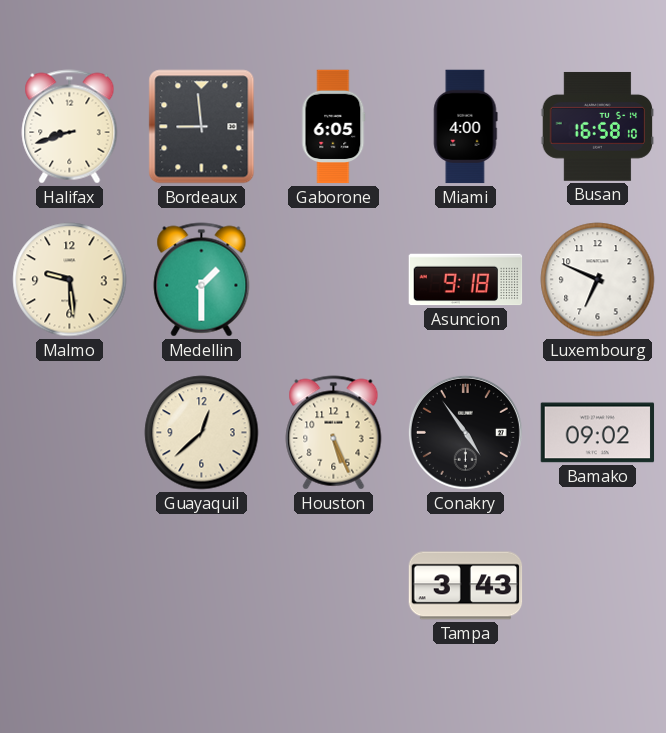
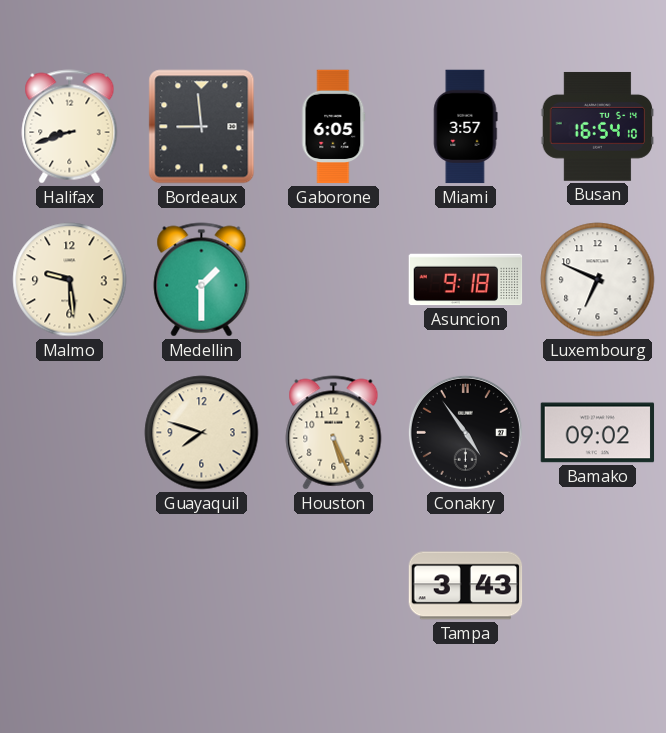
Miami: 4:00 -> 3:57
Busan: 16:58 -> 16:54
Guayaquil: 12:38 -> 7:48
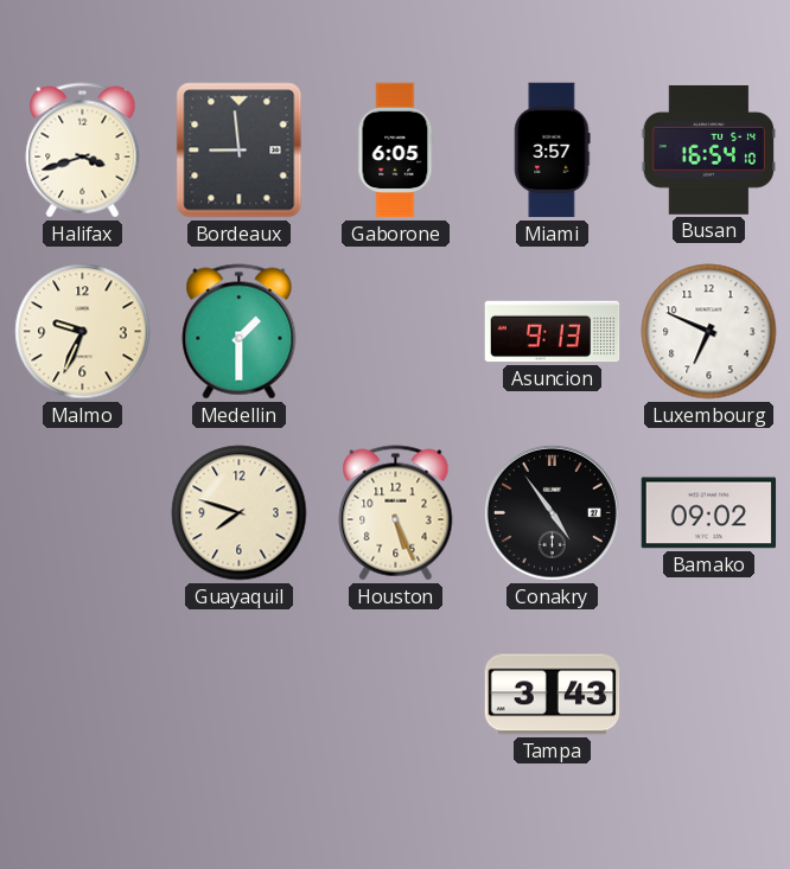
Halifax: 8:42 -> 3:42
Malmo: 9:29 -> 9:34
Asuncion: 9:18 -> 9:13
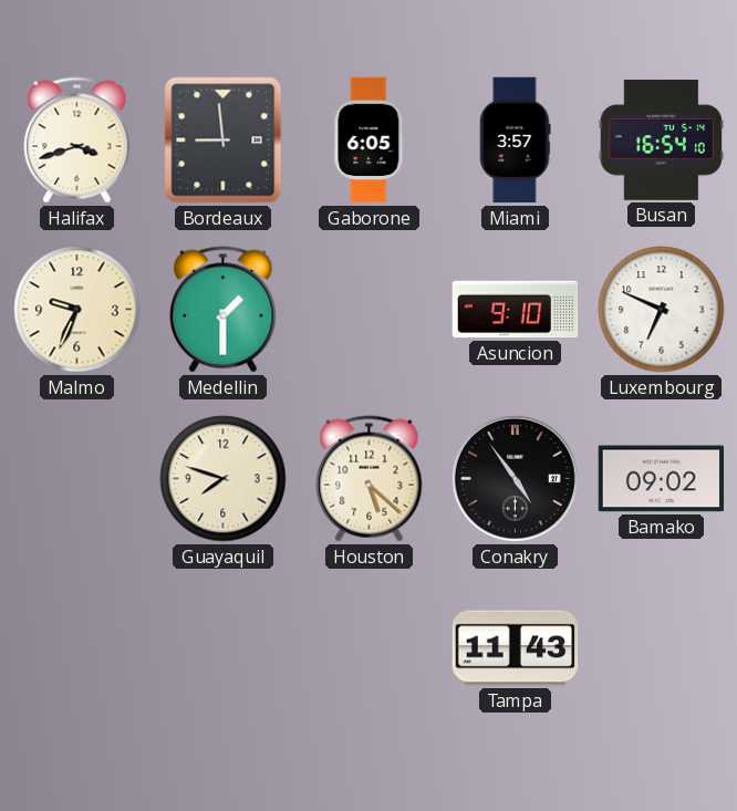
Asuncion: 9:13 -> 9:10
Houston: 5:26 -> 5:22
Tampa: 3:43 -> 11:43
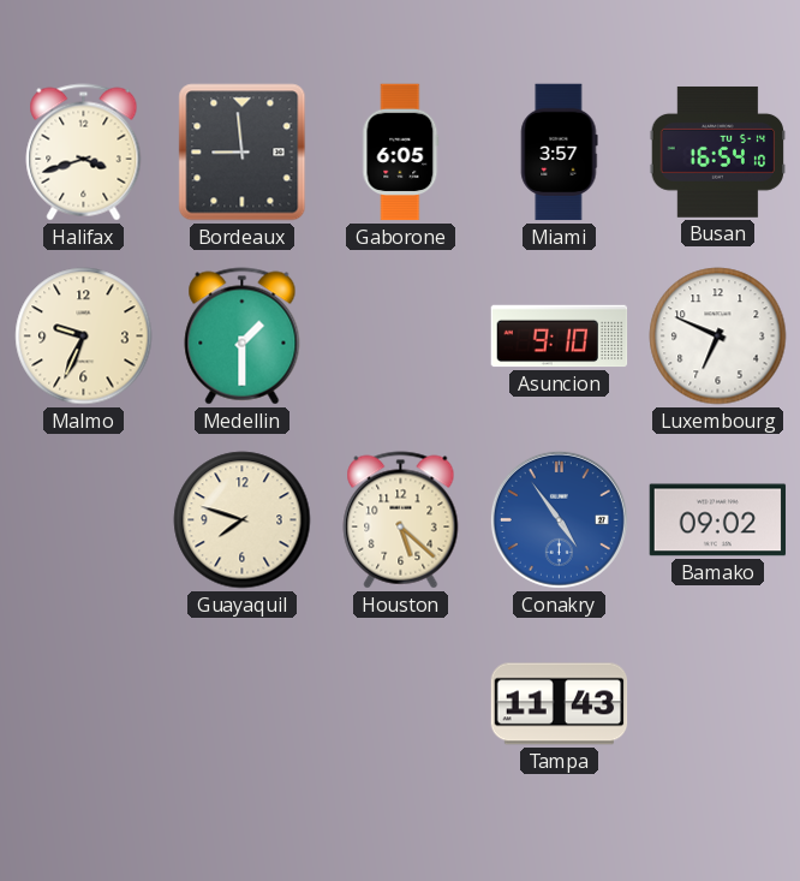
Conakry dial: black -> blue
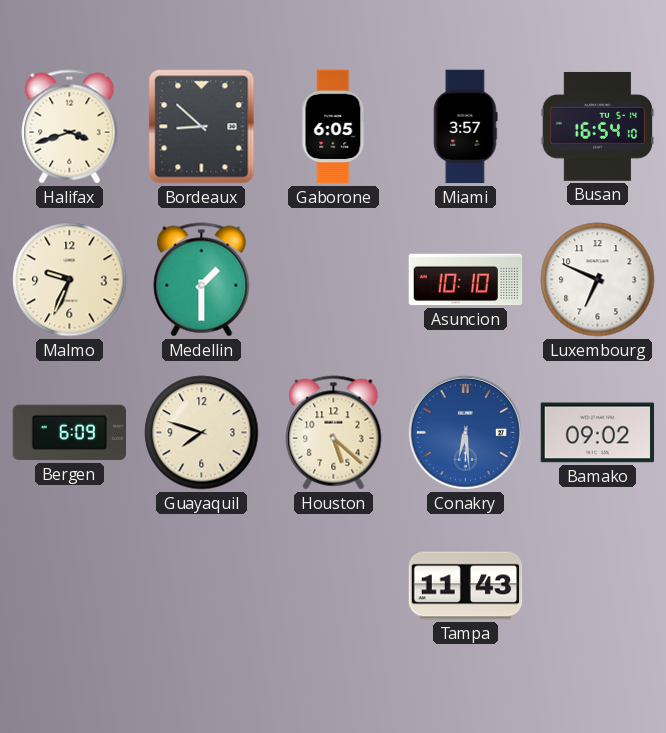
Bordeaux: 8:59 -> 8:52
Asuncion: 9:10 -> 10:10
Bergen: none -> 6:09
Conakry: 4:54 -> 6:29
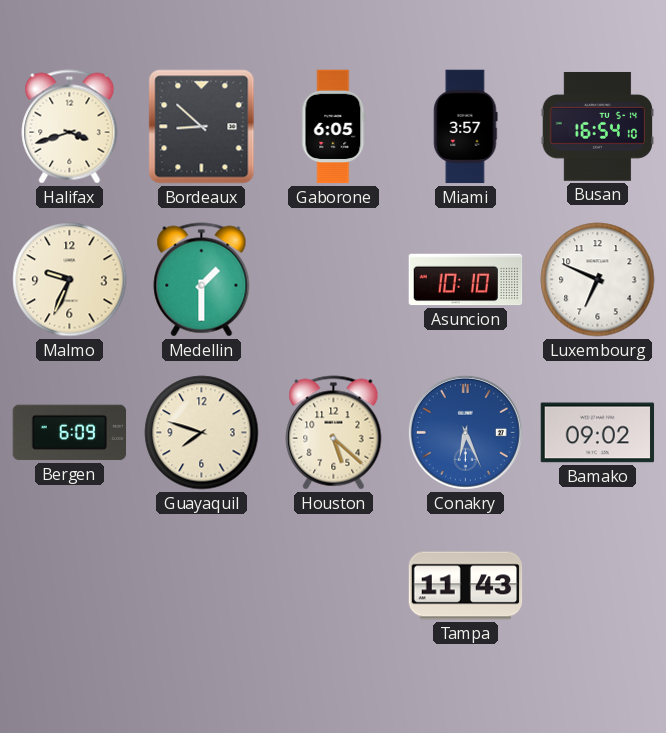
Conakry: 6:29 -> 6:26
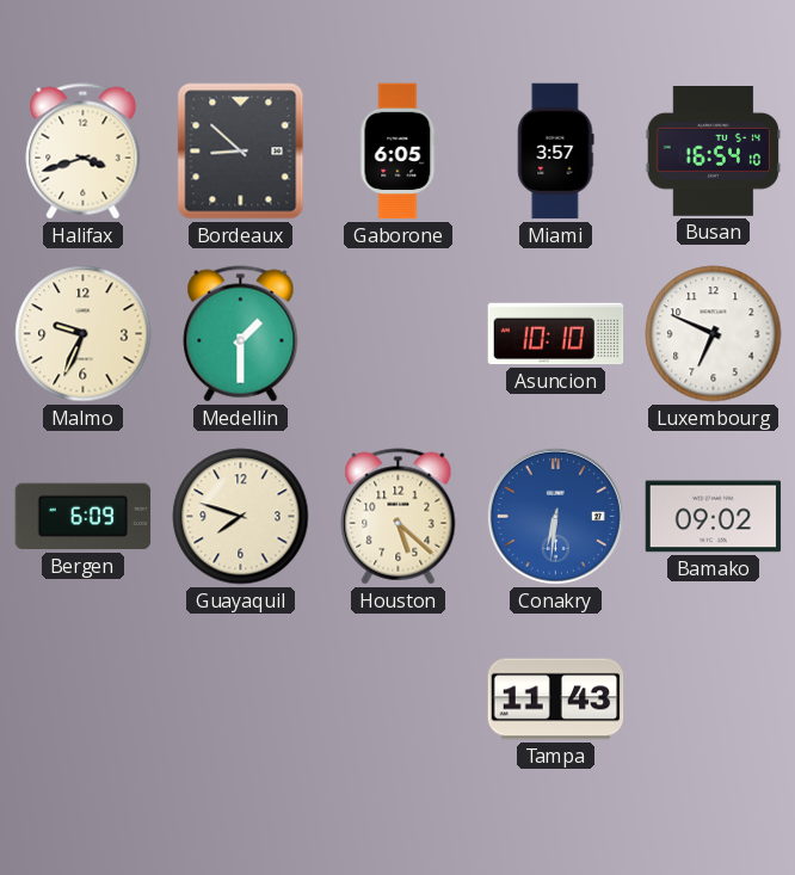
Conakry: 6:26 -> 6:31
